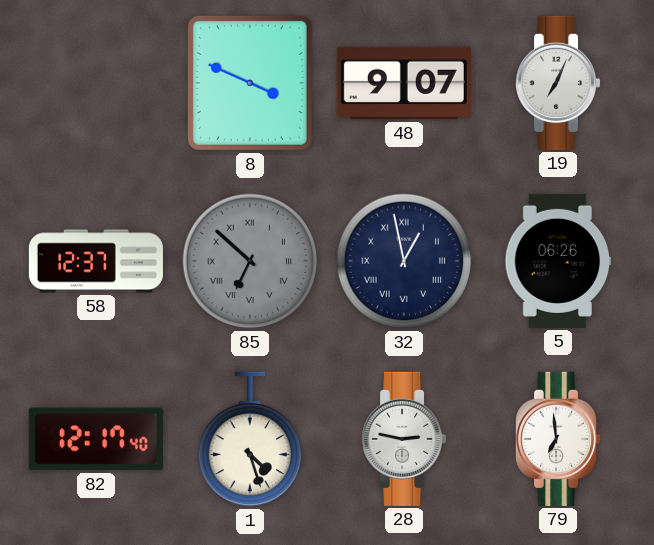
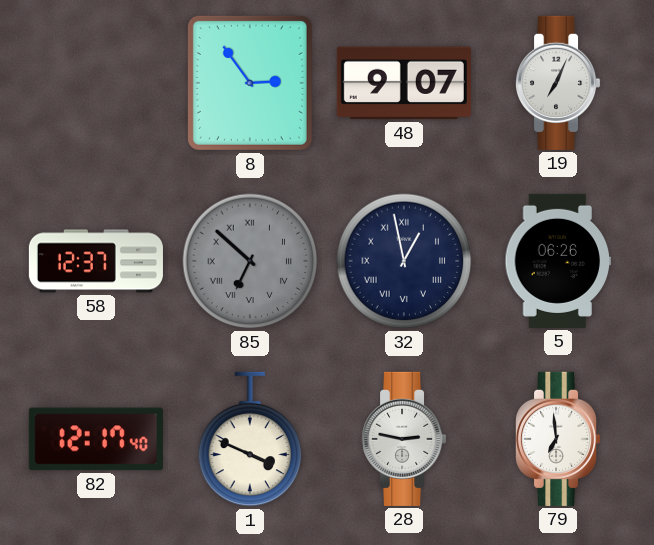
8: 3:49 -> 2:54
1: 4:27 -> 3:49
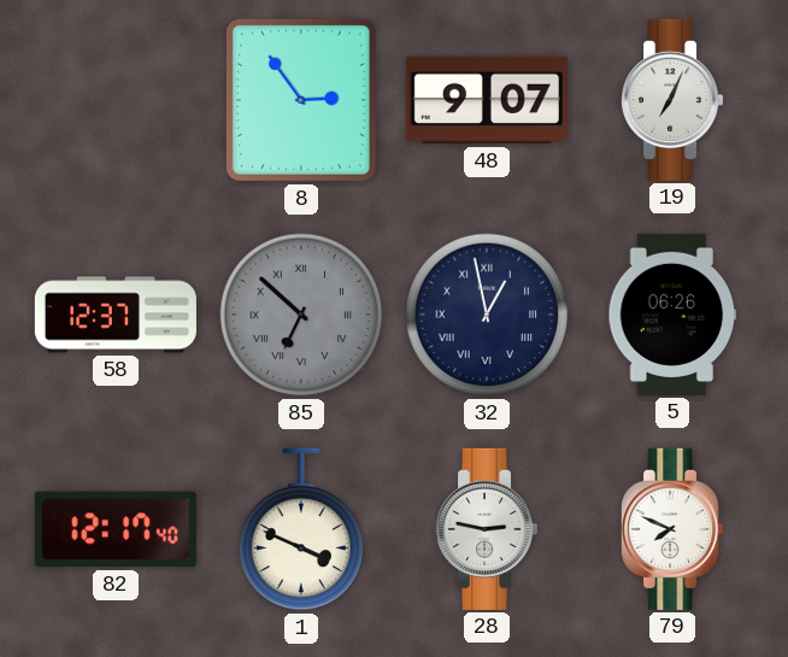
79: 6:59 -> 7:49
